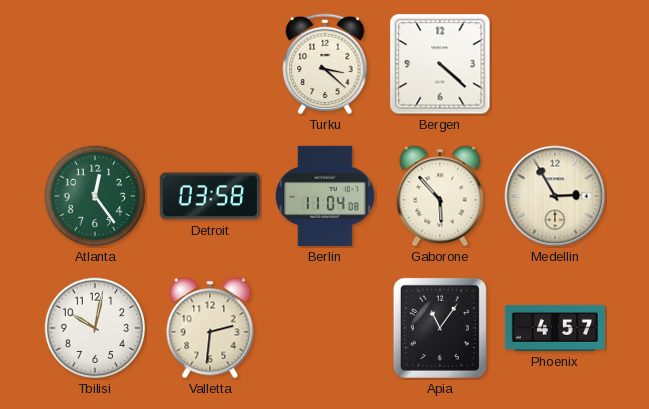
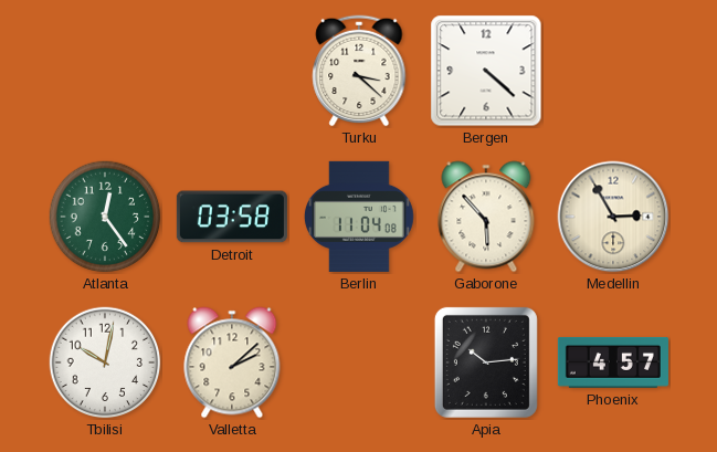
Valletta: 2:31 -> 2:08
Apia: 11:06 -> 10:14
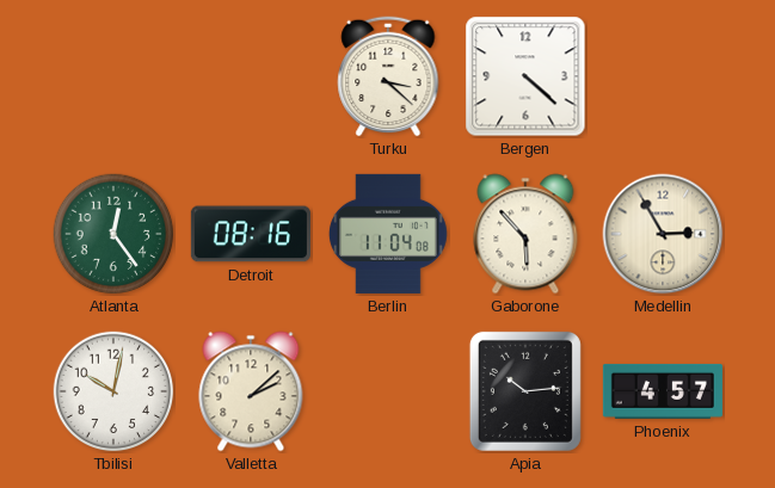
Detroit: 03:58 -> 08:16
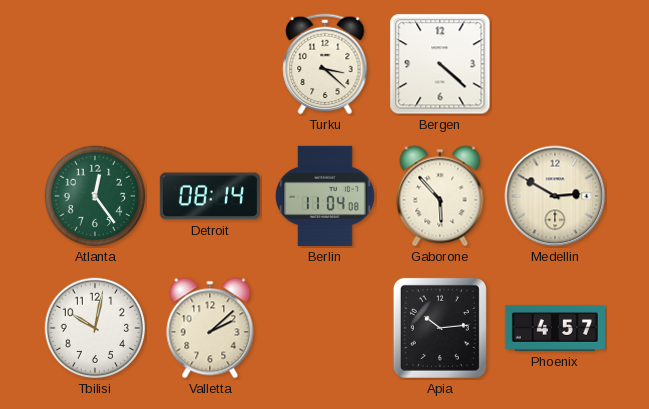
Detroit: 08:16 -> 08:14
Medellin: 2:55 -> 2:50
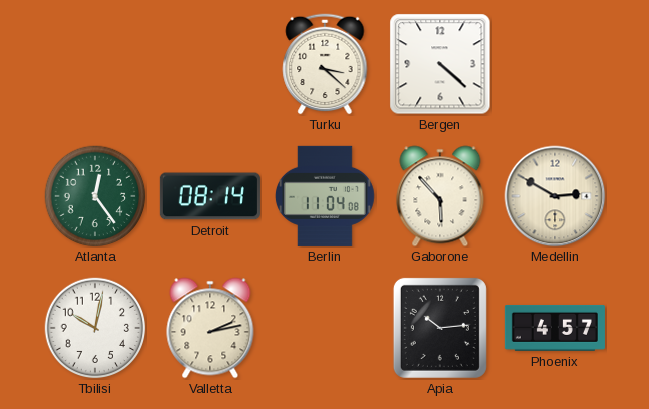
Valletta: 2:08 -> 2:13
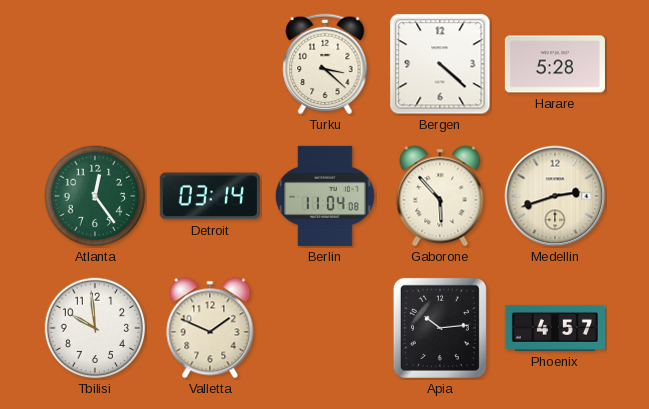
Harare: none -> 5:28
Detroit: 08:14 -> 03:14
Medellin: 2:50 -> 2:42
Tbilisi: 10:02 -> 9:59
Valletta: 2:13 -> 1:49
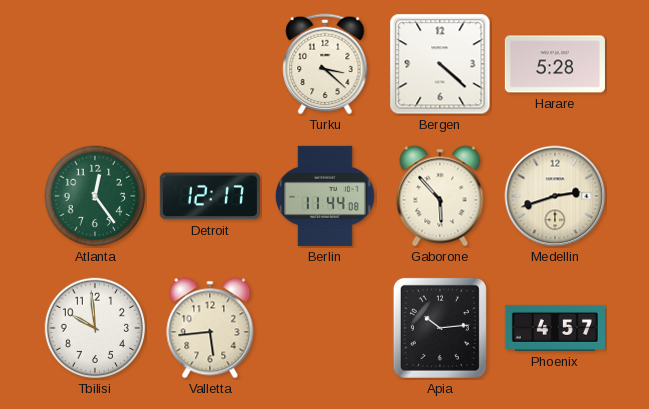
Detroit: 03:14 -> 12:17
Berlin: 11:04 -> 11:44
Valletta: 1:49 -> 5:44
